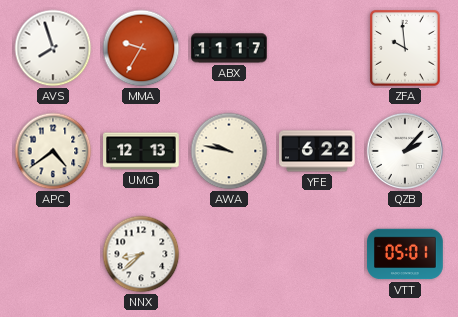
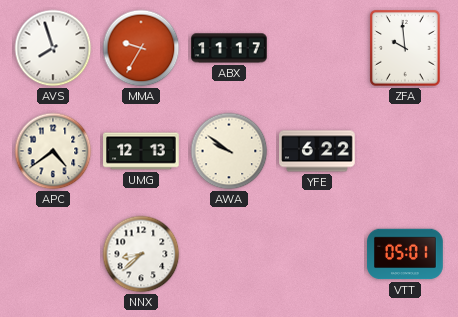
AWA: 9:47 -> 9:51
QZB: 2:07 -> none
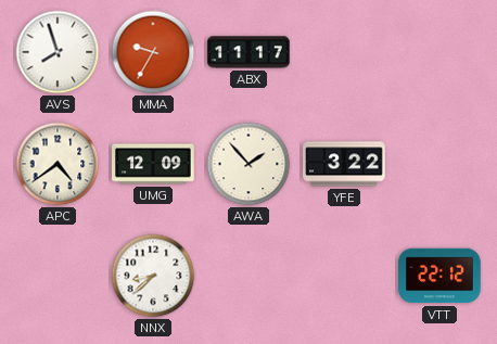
ZFA: 9:59 -> none
UMG: 12:13 -> 12:09
AWA: 9:51 -> 1:53
YFE: 6:22 -> 3:22
VTT: 05:01 -> 22:12
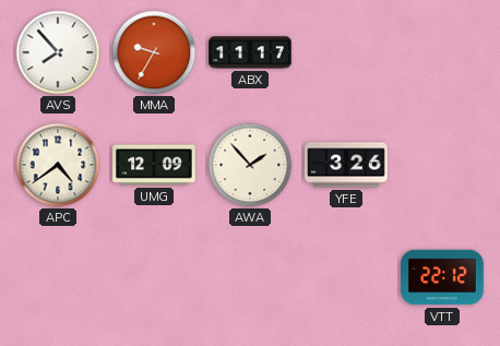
AVS: 7:57 -> 7:53
YFE: 3:22 -> 3:26
NNX: 8:38 -> none
